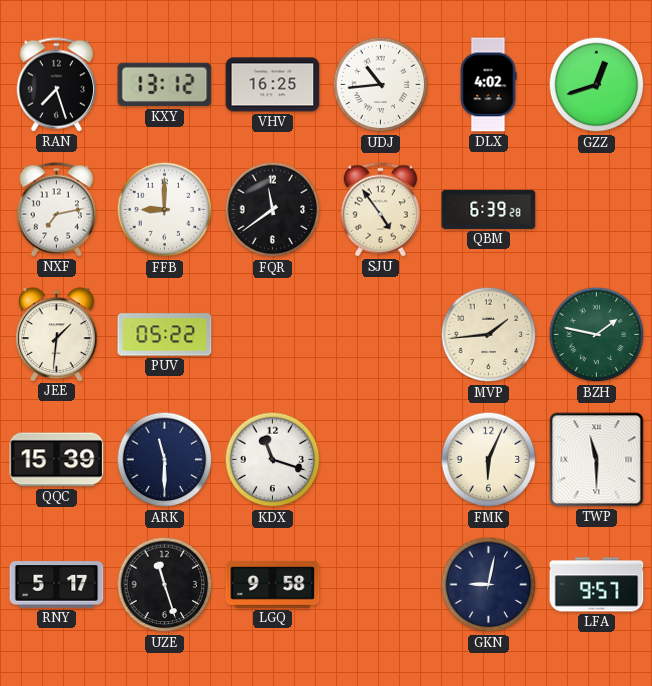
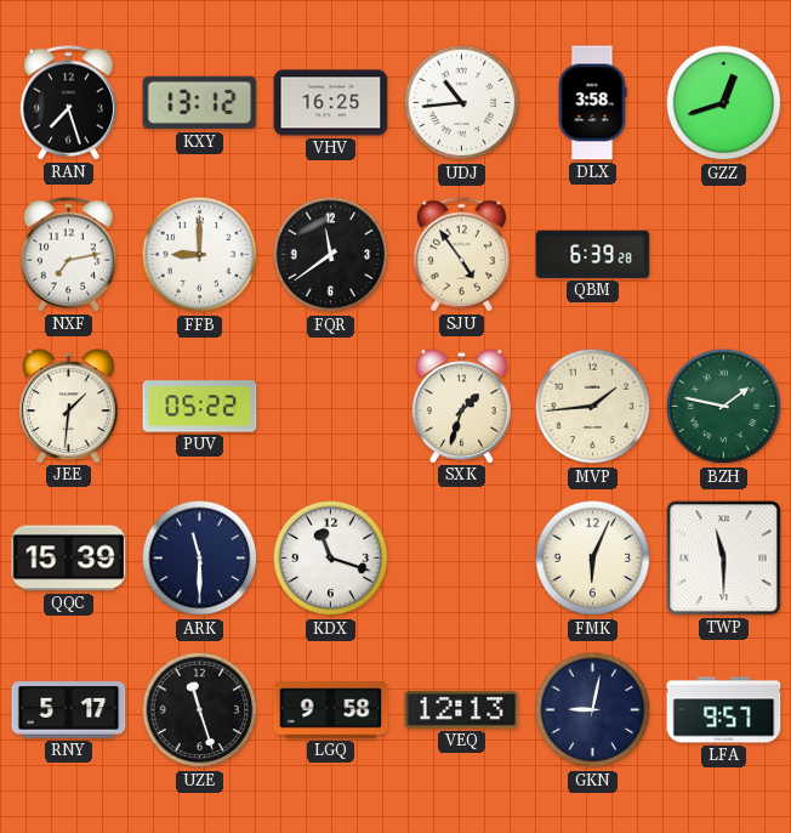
DLX: 4:02 -> 3:58
SXK: none -> 1:33
VEQ: none -> 12:13
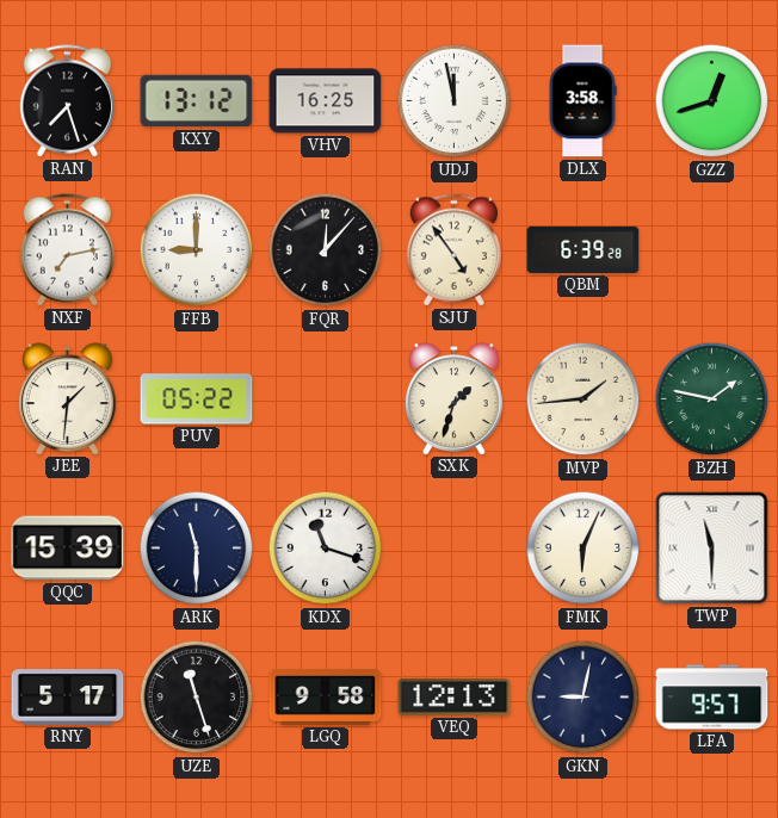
UDJ: 10:44 -> 11:58
FQR: 11:39 -> 12:07
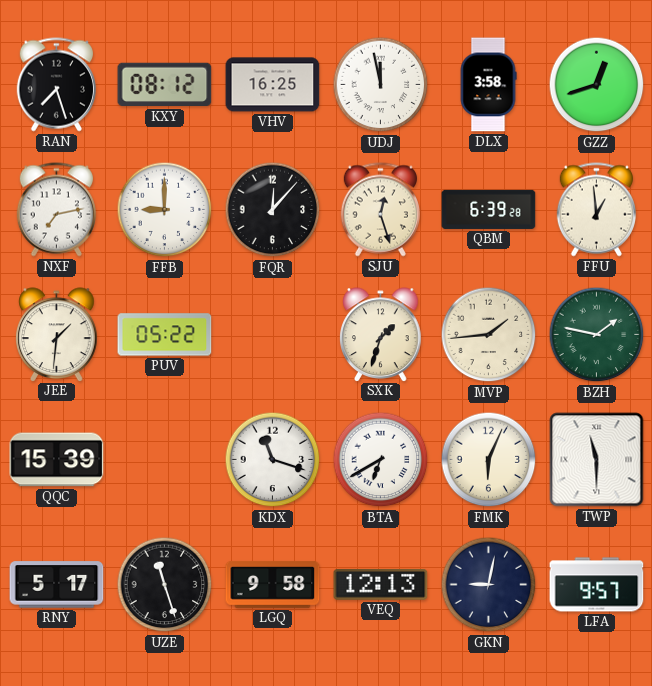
KXY: 13:12 -> 08:12
SJU: 4:54 -> 12:27
FFU: none -> 12:59
ARK: 11:30 -> none
BTA: none -> 6:40
